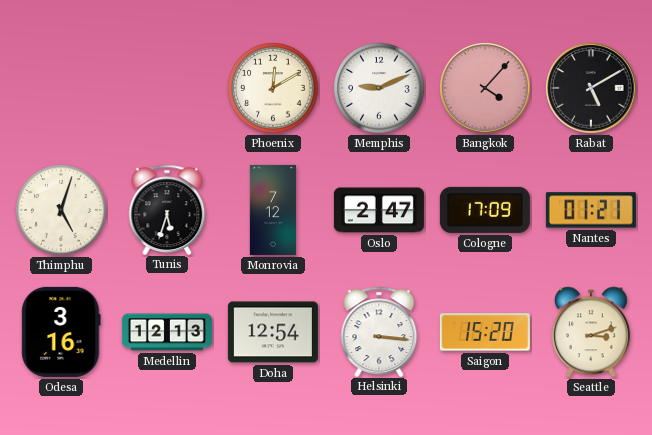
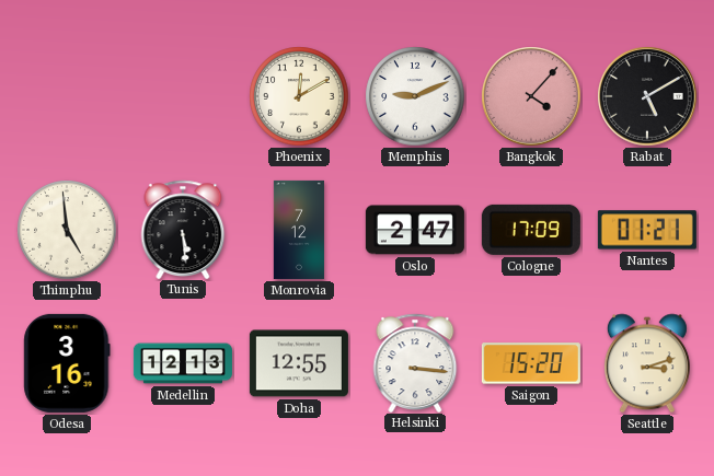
Thimphu: 5:03 -> 4:59
Tunis: 5:33 -> 5:29
Doha: 12:54 -> 12:55
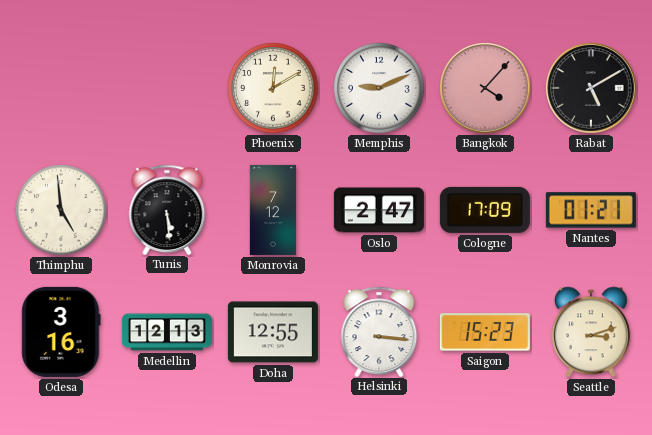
Saigon: 15:20 -> 15:23
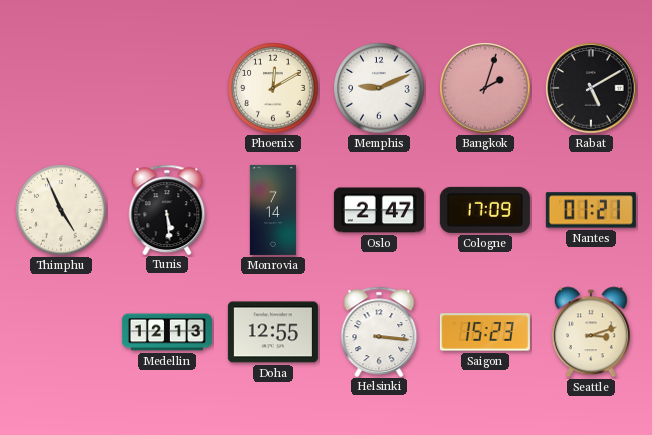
Bangkok: 4:07 -> 2:03
Thimphu: 4:59 -> 4:56
Monrovia: 7:12 -> 7:14
Odesa: 3:16 -> none
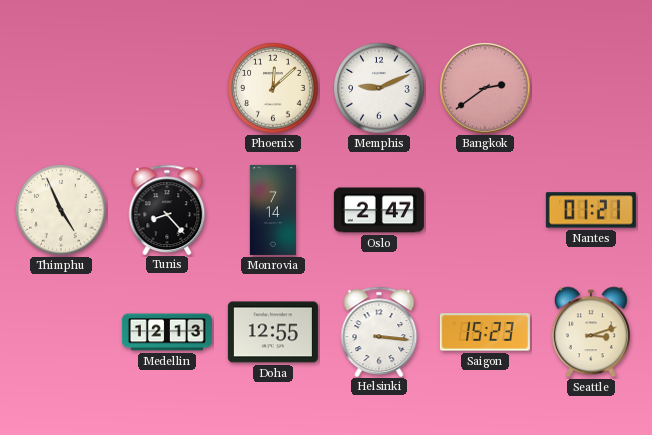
Phoenix: 12:10 -> 12:08
Bangkok: 2:03 -> 2:39
Rabat: 5:10 -> none
Tunis: 5:29 -> 8:23
Cologne: 17:09 -> none
